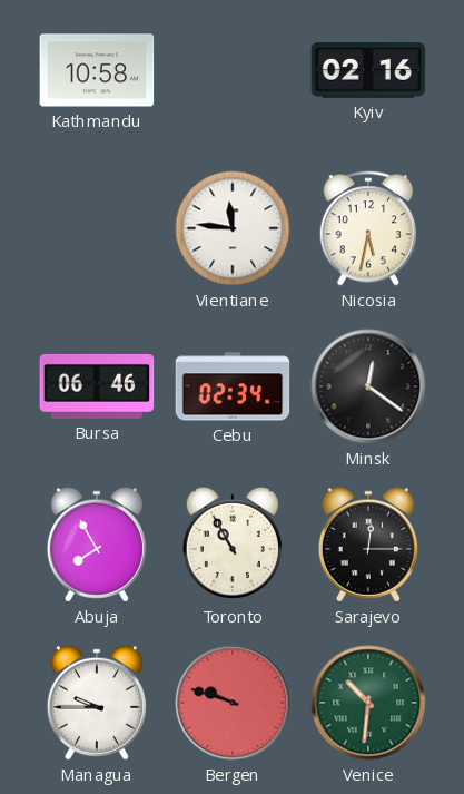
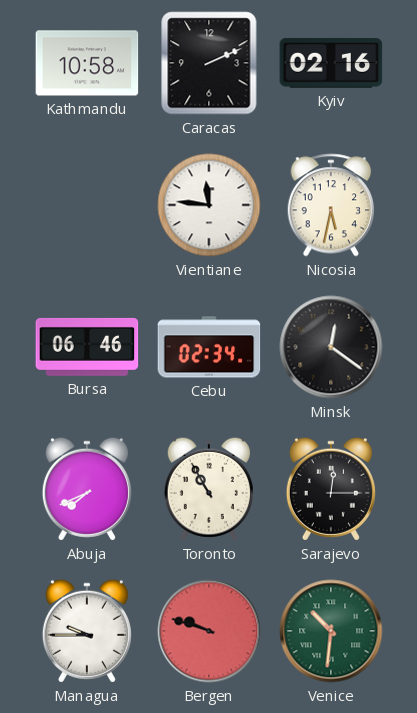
Caracas: none -> 2:11
Abuja: 7:55 -> 7:41
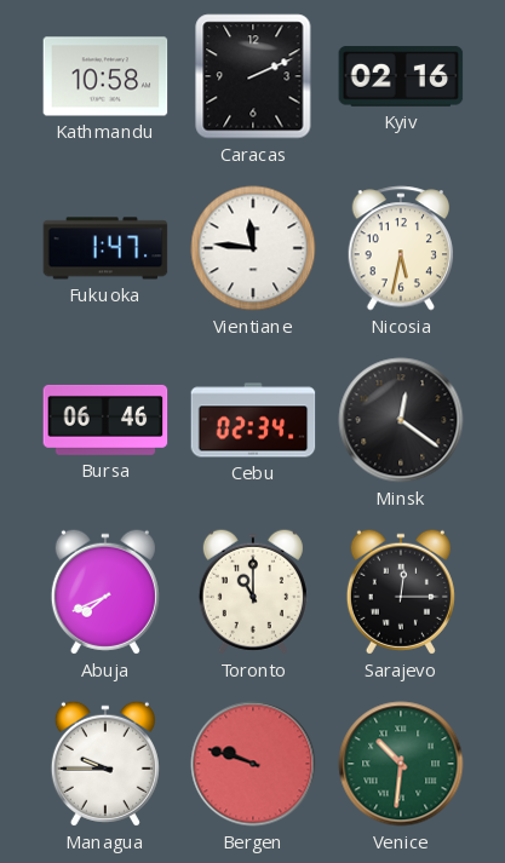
Fukuoka: none -> 1:47
Toronto: 10:55 -> 11:00
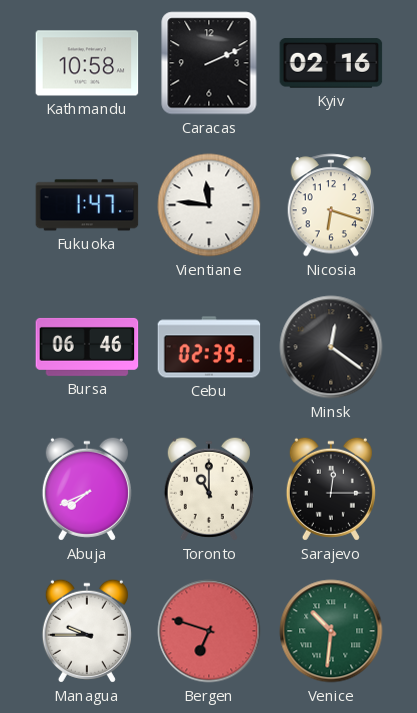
Nicosia: 5:32 -> 6:18
Cebu: 02:34 -> 02:39
Bergen: 9:48 -> 6:48
